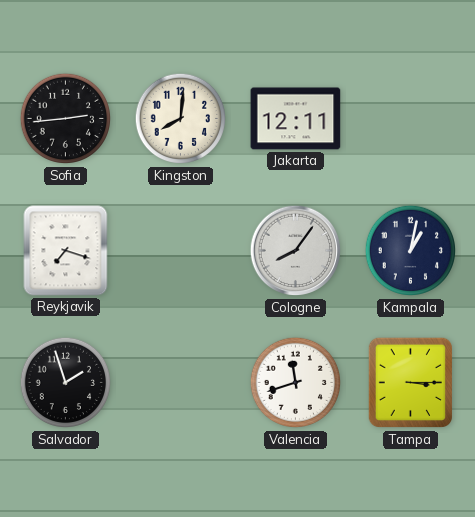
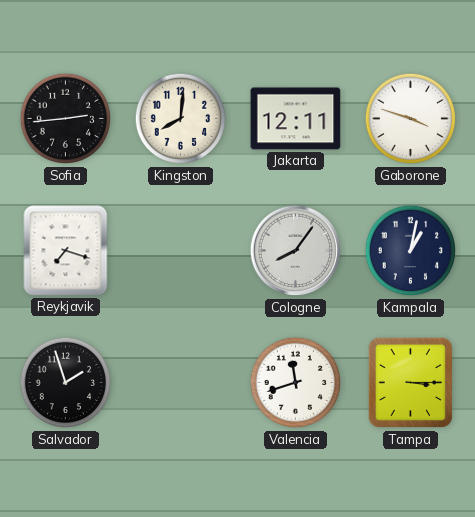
Gaborone: none -> 3:48
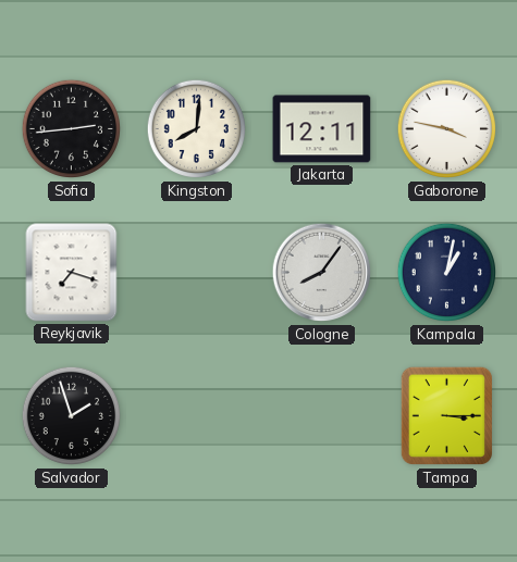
Gaborone: 3:48 -> 3:47
Valencia: 11:42 -> none
